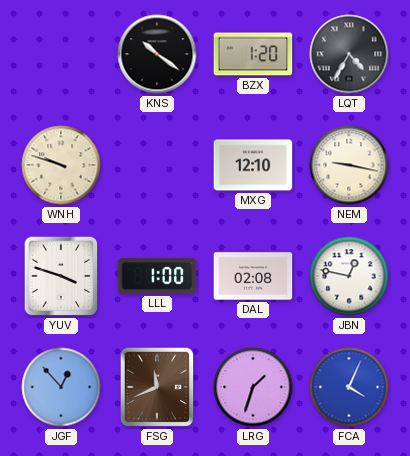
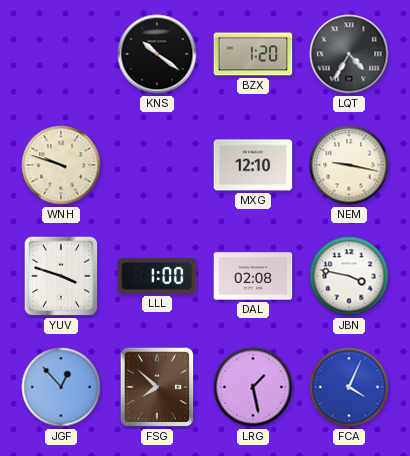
JBN: 12:47 -> 3:47
FSG: 11:41 -> 7:52
LRG: 1:33 -> 1:28
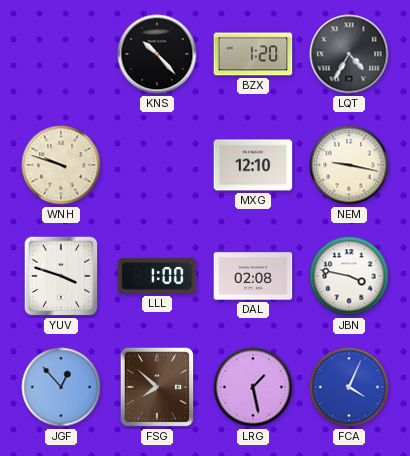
KNS: 10:21 -> 10:23
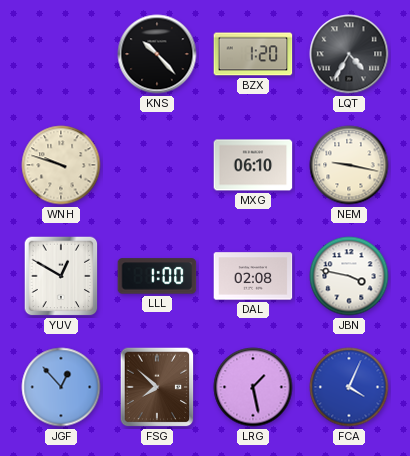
MXG: 12:10 -> 06:10
YUV: 3:48 -> 12:50
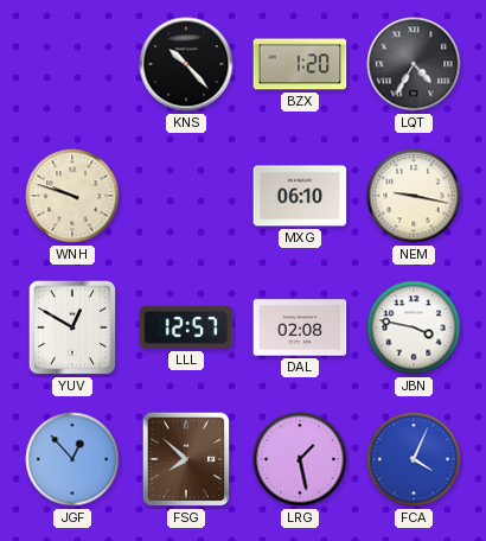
LLL: 1:00 -> 12:57
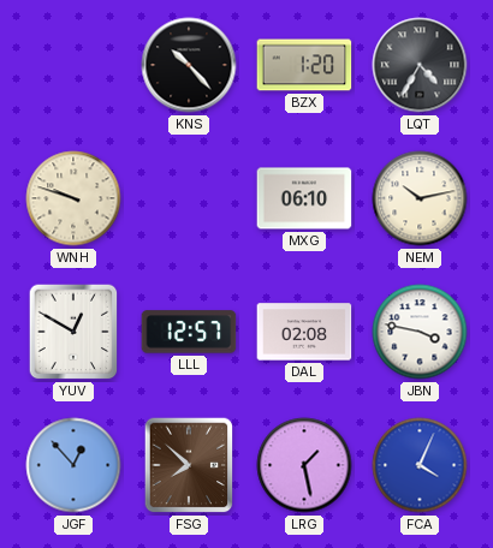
NEM: 9:17 -> 10:13
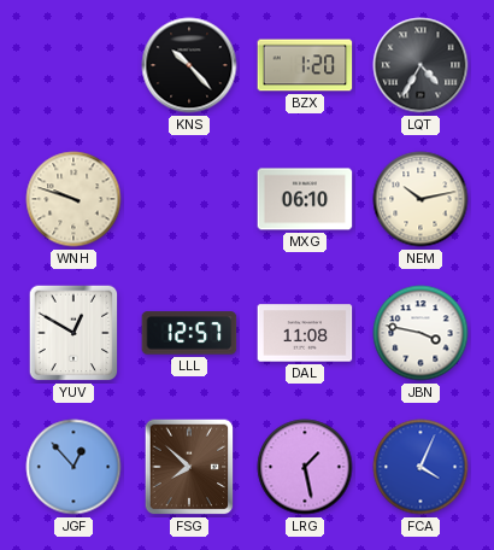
DAL: 02:08 -> 11:08
